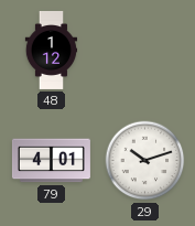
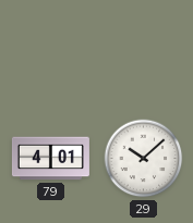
48: 1:12 -> none
29: 10:12 -> 10:08
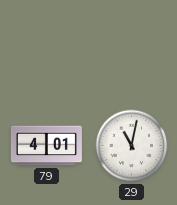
29: 10:08 -> 11:02
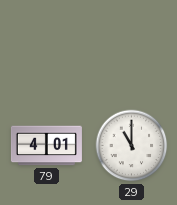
29: 11:02 -> 11:00
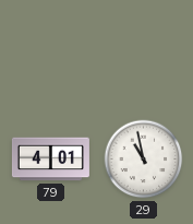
29: 11:00 -> 10:58
